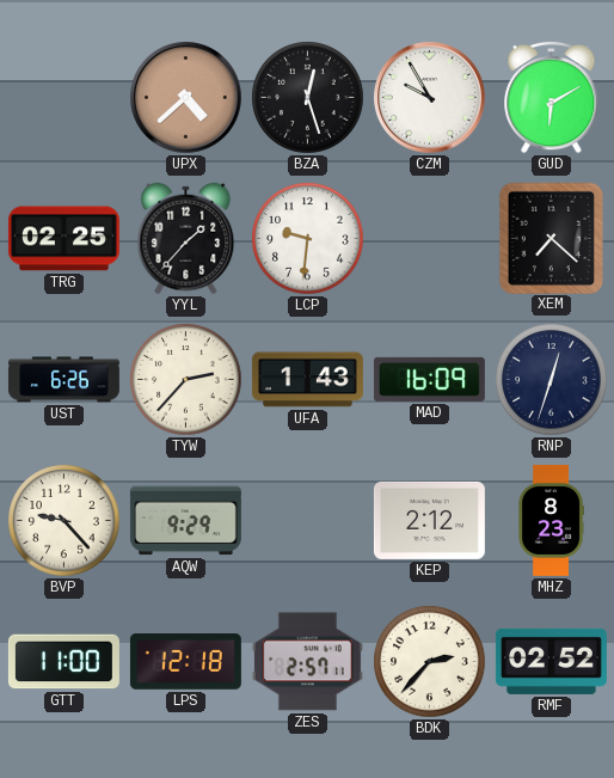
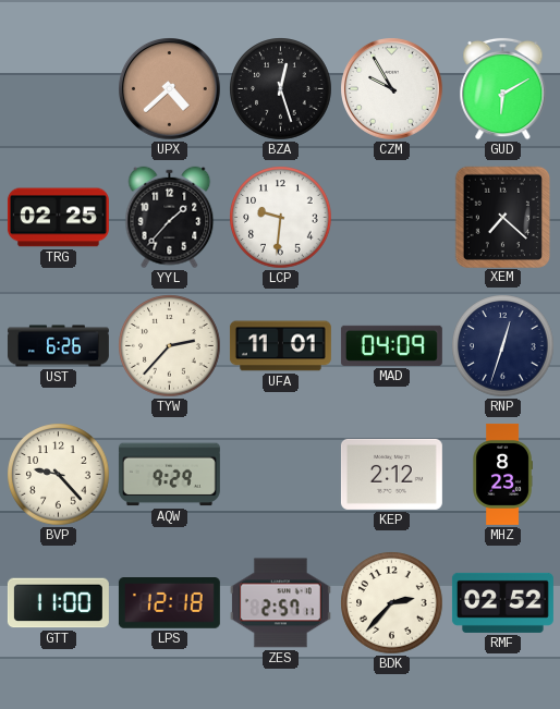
UFA: 1:43 -> 11:01
MAD: 16:09 -> 04:09
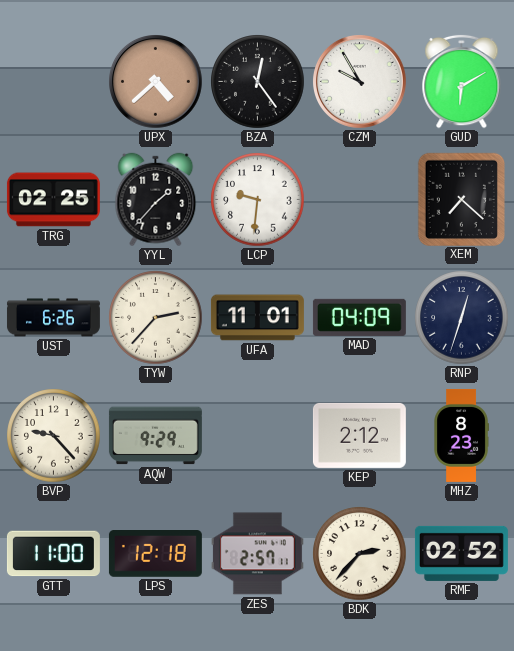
BZA: 12:27 -> 12:24
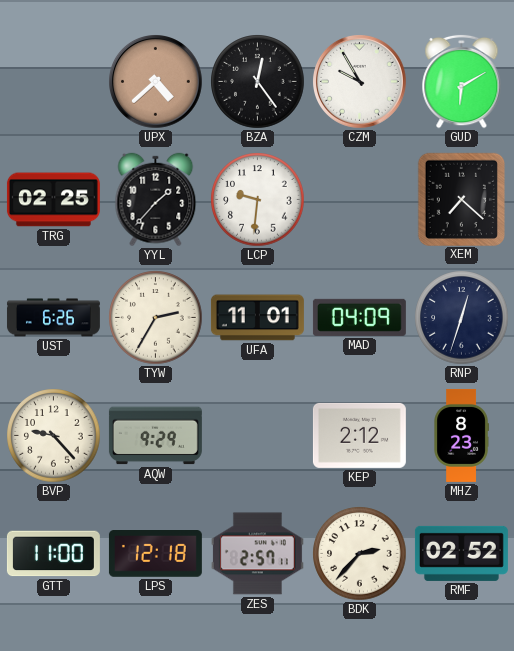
TYW: 2:37 -> 2:35
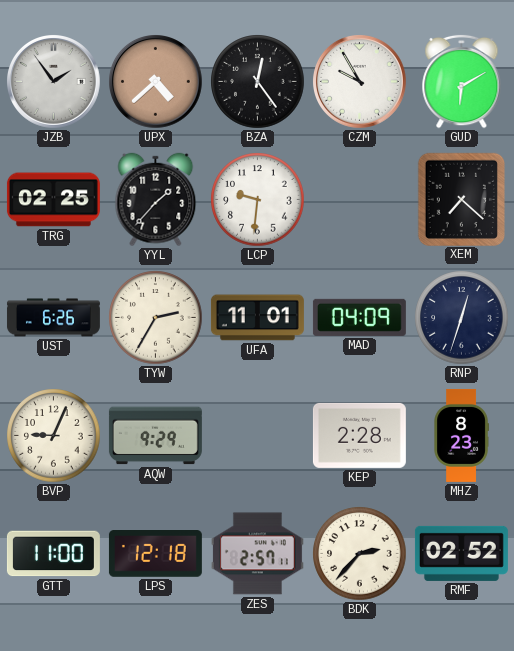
JZB: none -> 1:54
BVP: 9:23 -> 9:04
KEP: 2:12 -> 2:28
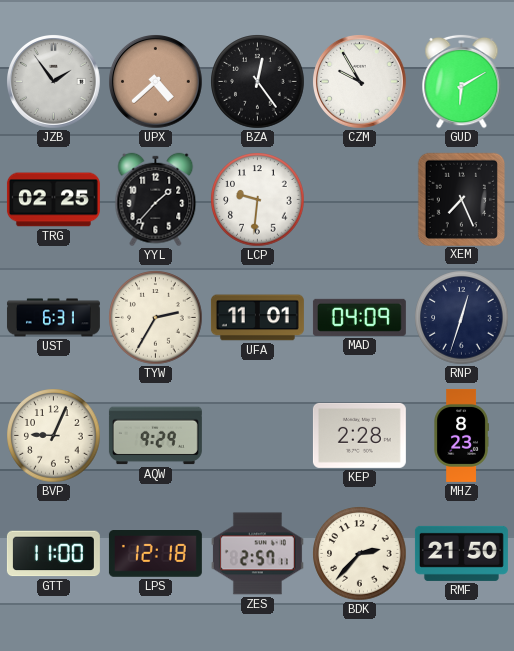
XEM: 7:22 -> 7:26
UST: 6:26 -> 6:31
RMF: 02:52 -> 21:50
